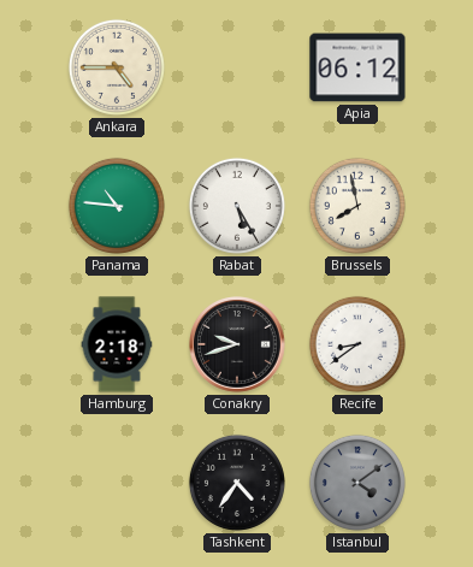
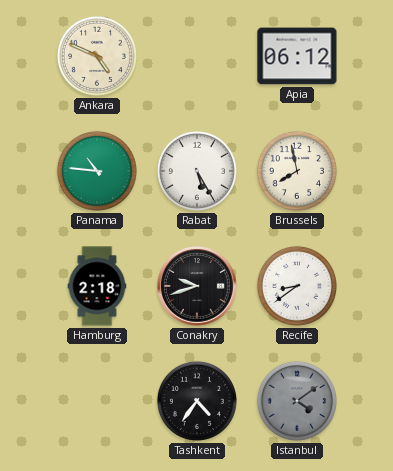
Ankara: 4:45 -> 4:49
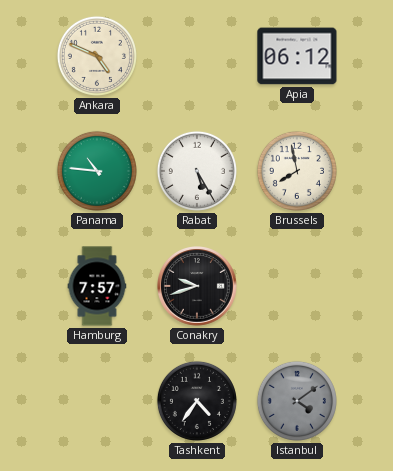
Hamburg: 2:18 -> 7:57
Recife: 8:39 -> none
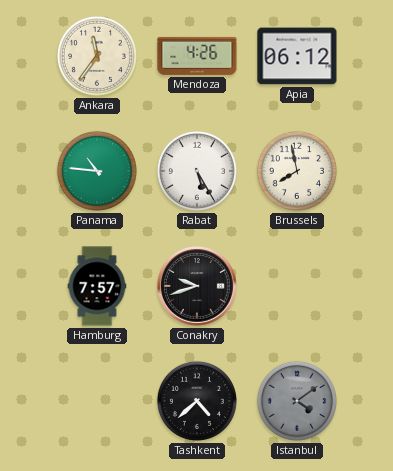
Ankara: 4:49 -> 11:36
Mendoza: none -> 4:26
Tashkent: 4:36 -> 4:38
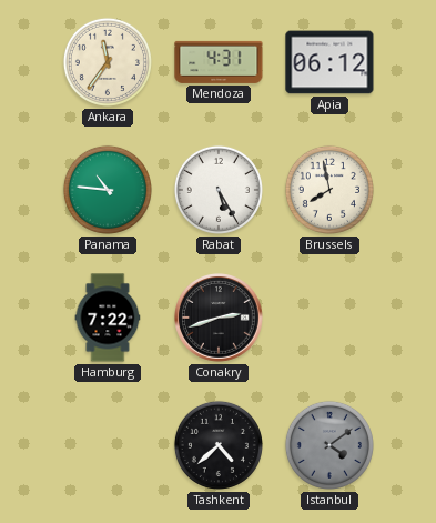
Mendoza: 4:26 -> 4:31
Hamburg: 7:57 -> 7:22
Conakry: 9:42 -> 2:42
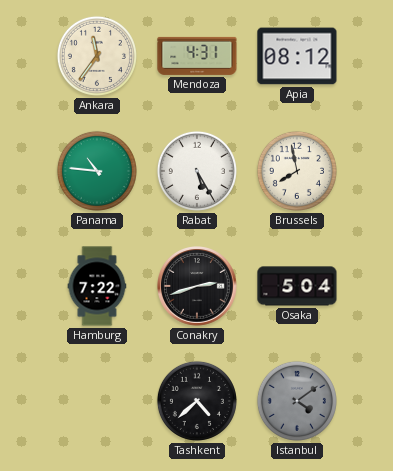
Apia: 06:12 -> 08:12
Osaka: none -> 5:04
